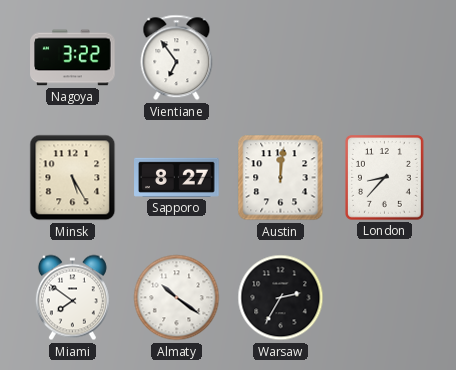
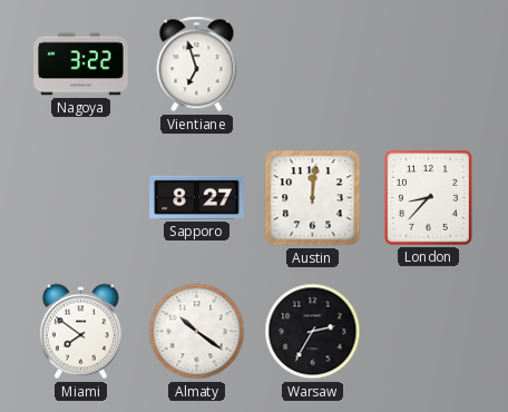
Vientiane: 6:54 -> 6:57
Minsk: 5:25 -> none
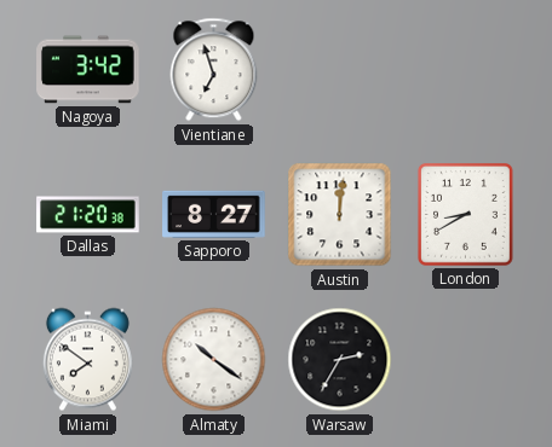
Nagoya: 3:22 -> 3:42
Dallas: none -> 21:20
London: 8:37 -> 8:40
